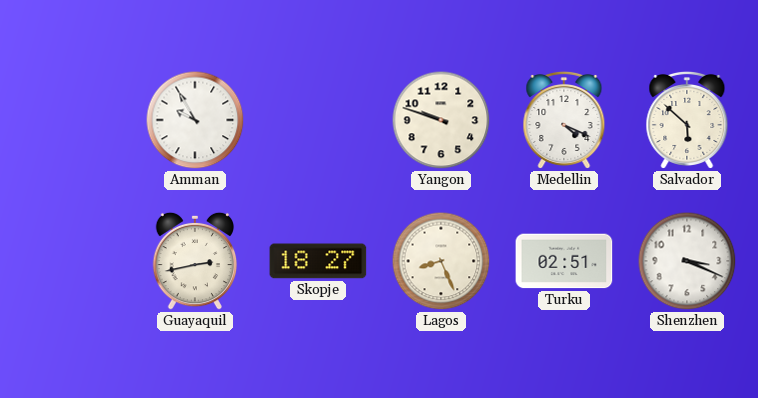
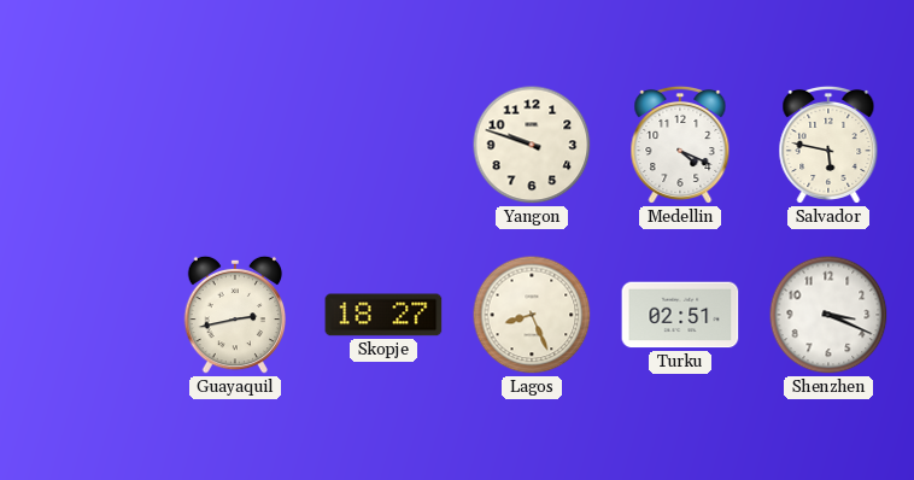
Amman: 9:55 -> none
Salvador: 5:52 -> 5:47
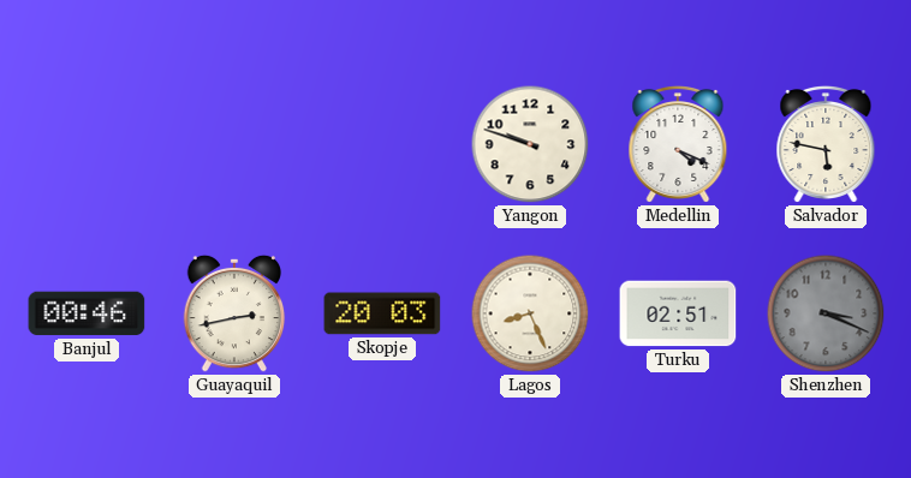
Banjul: none -> 00:46
Skopje: 18:27 -> 20:03
Shenzhen dial: white -> grey
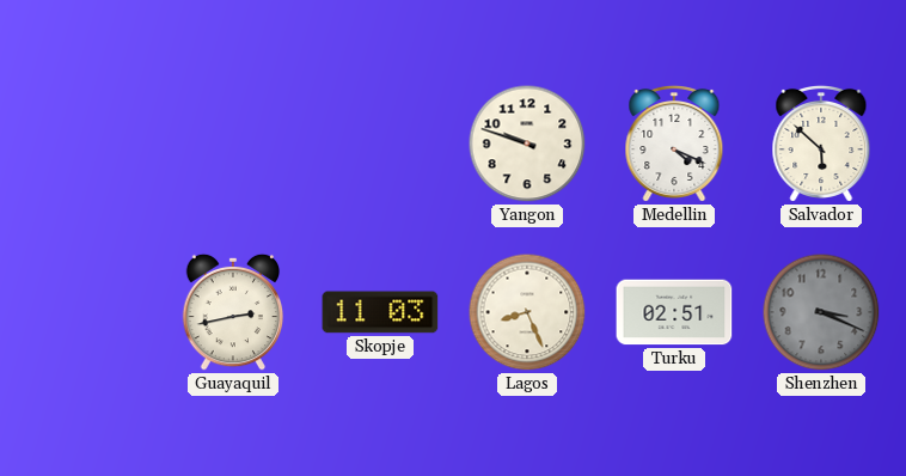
Salvador: 5:47 -> 5:52
Banjul: 00:46 -> none
Skopje: 20:03 -> 11:03
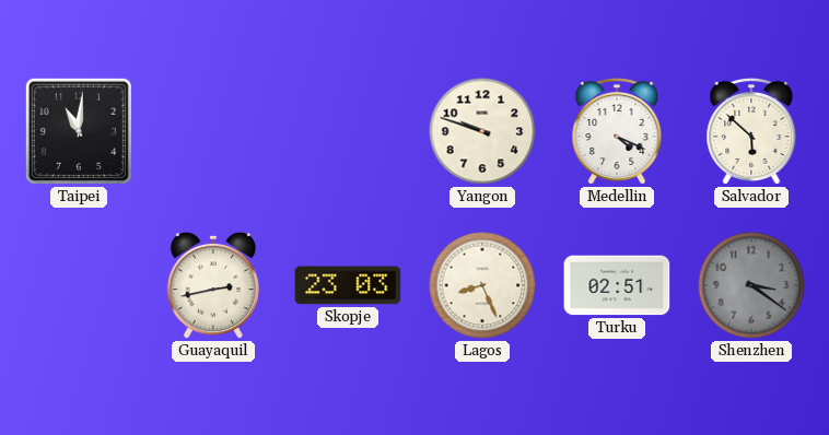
Taipei: none -> 11:01
Skopje: 11:03 -> 23:03
Shenzhen: 3:19 -> 3:21
